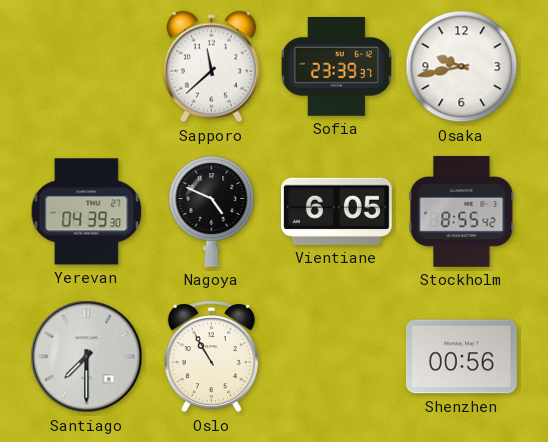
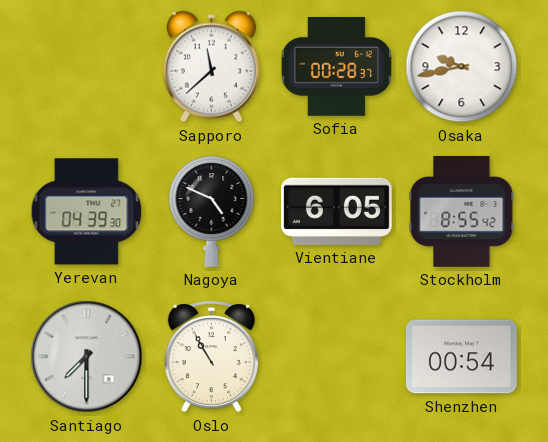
Sofia: 23:39 -> 00:28
Shenzhen: 00:56 -> 00:54
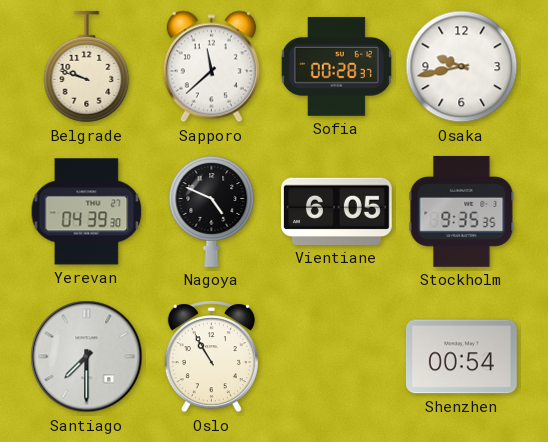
Belgrade: none -> 9:48
Stockholm: 8:55 -> 9:35
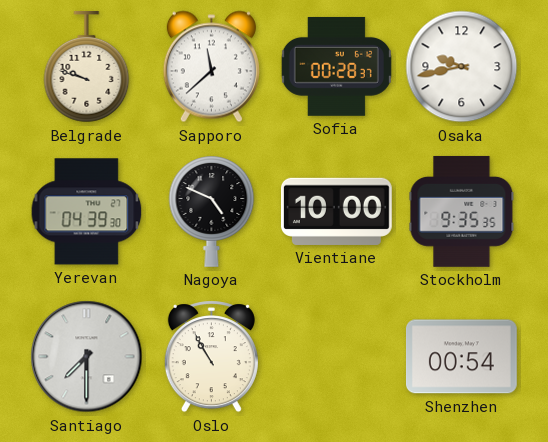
Vientiane: 6:05 -> 10:00
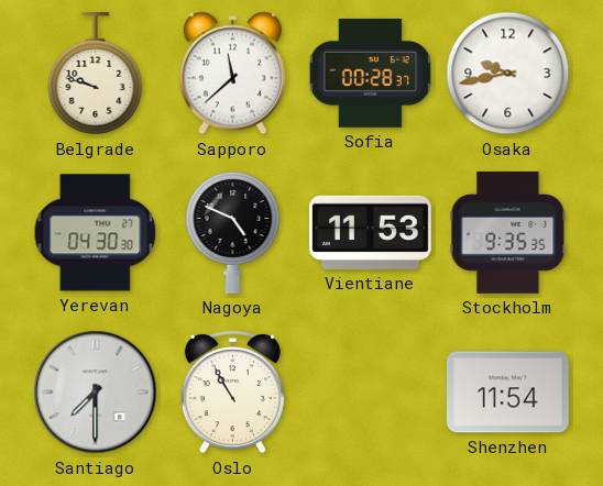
Yerevan: 04:39 -> 04:30
Vientiane: 10:00 -> 11:53
Shenzhen: 00:54 -> 11:54
